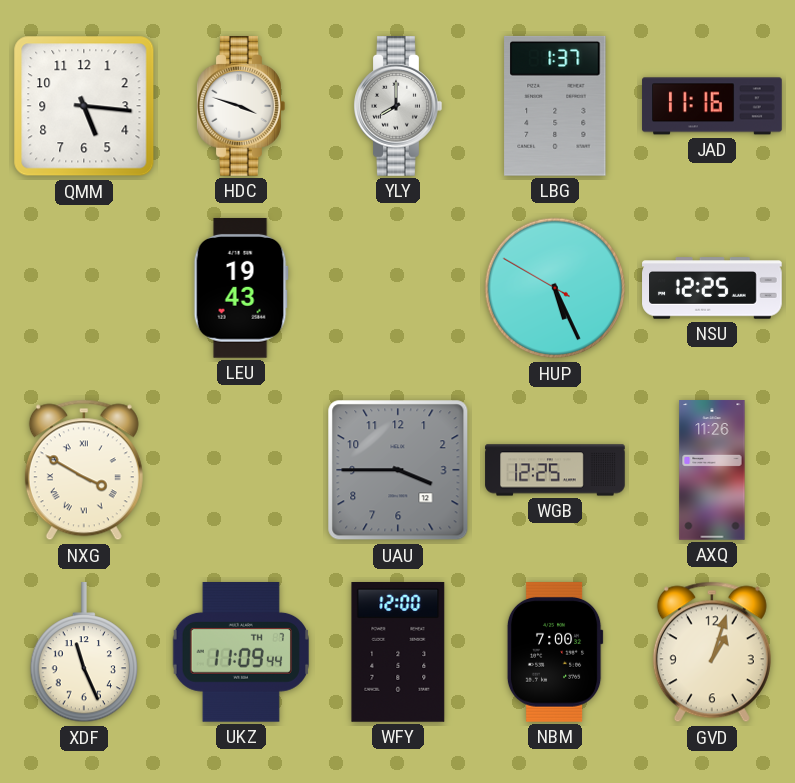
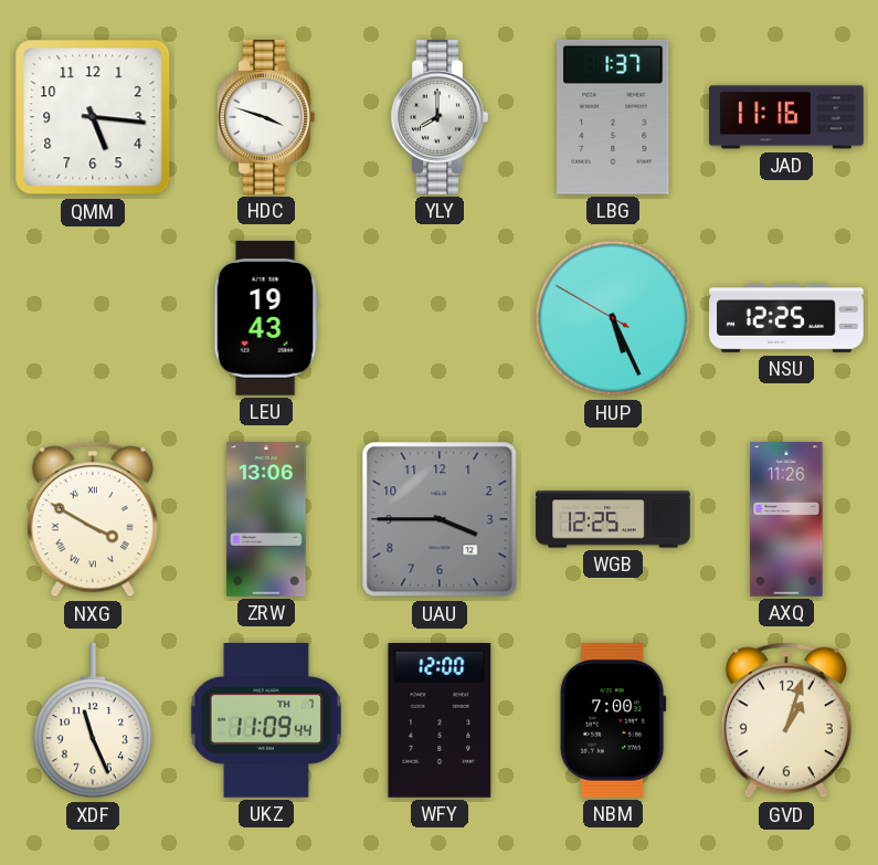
ZRW: none -> 13:06
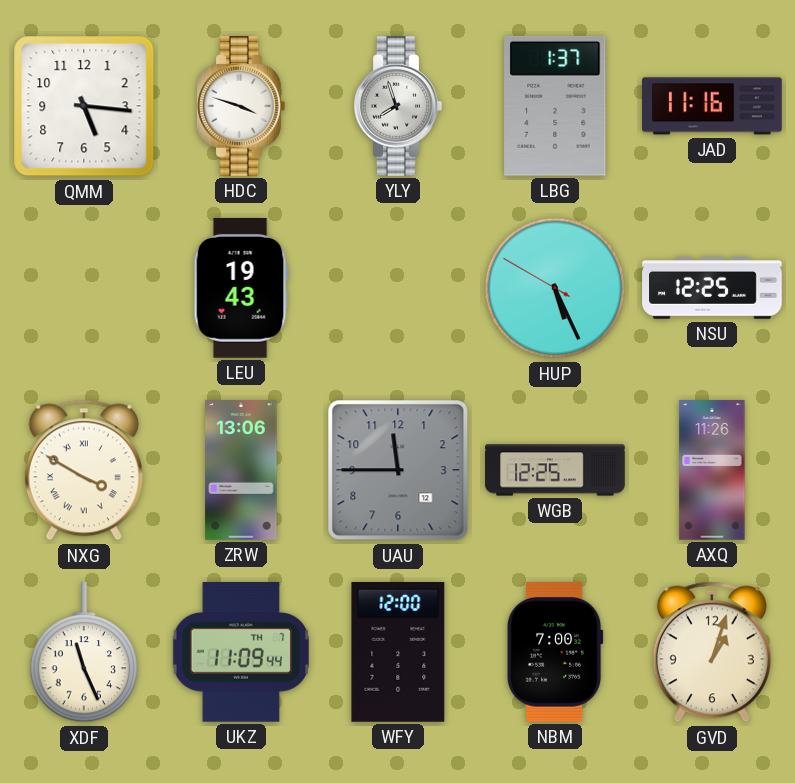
YLY: 8:00 -> 7:57
UAU: 3:45 -> 11:45
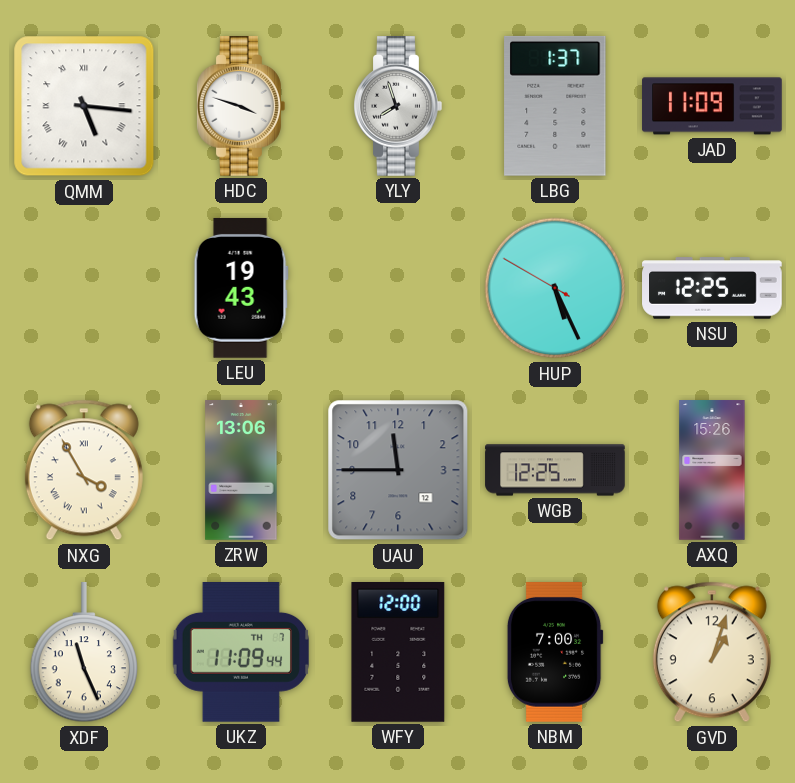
QMM numerals: Arabic -> Roman
JAD: 11:16 -> 11:09
NXG: 3:50 -> 3:55
AXQ: 11:26 -> 15:26
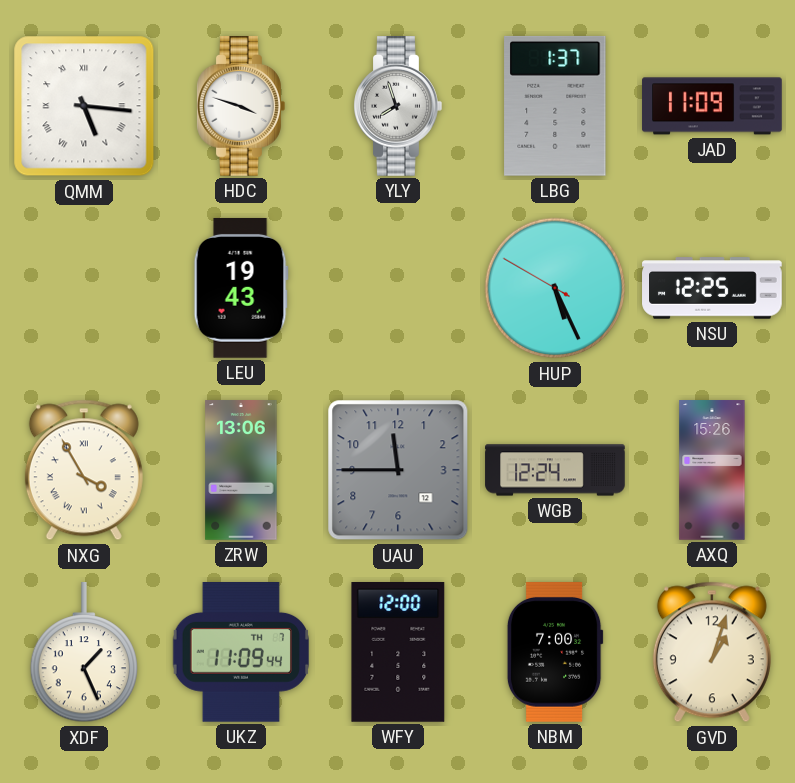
WGB: 12:25 -> 12:24
XDF: 11:26 -> 1:26
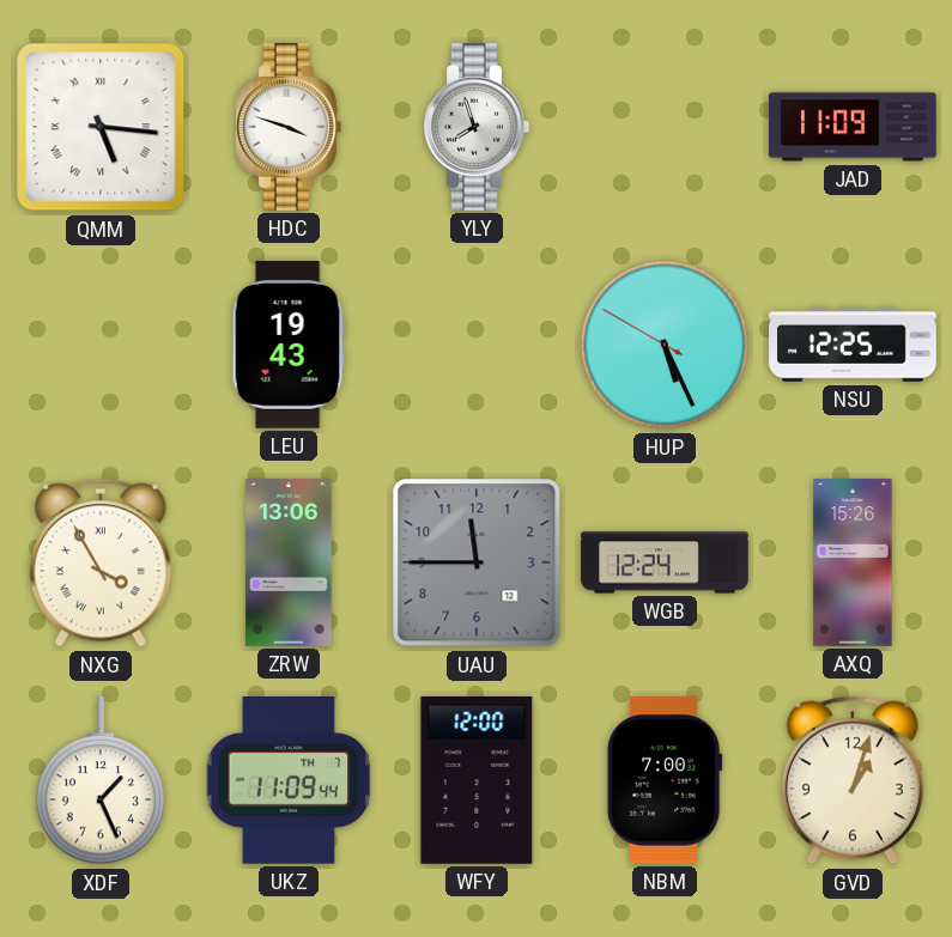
LBG: 1:37 -> none
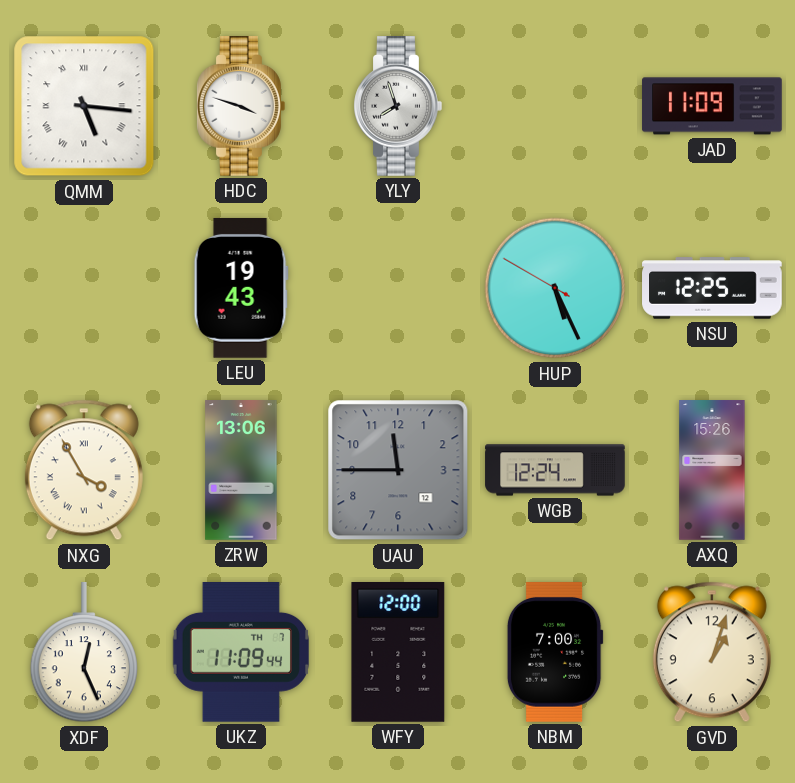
XDF: 1:26 -> 12:26
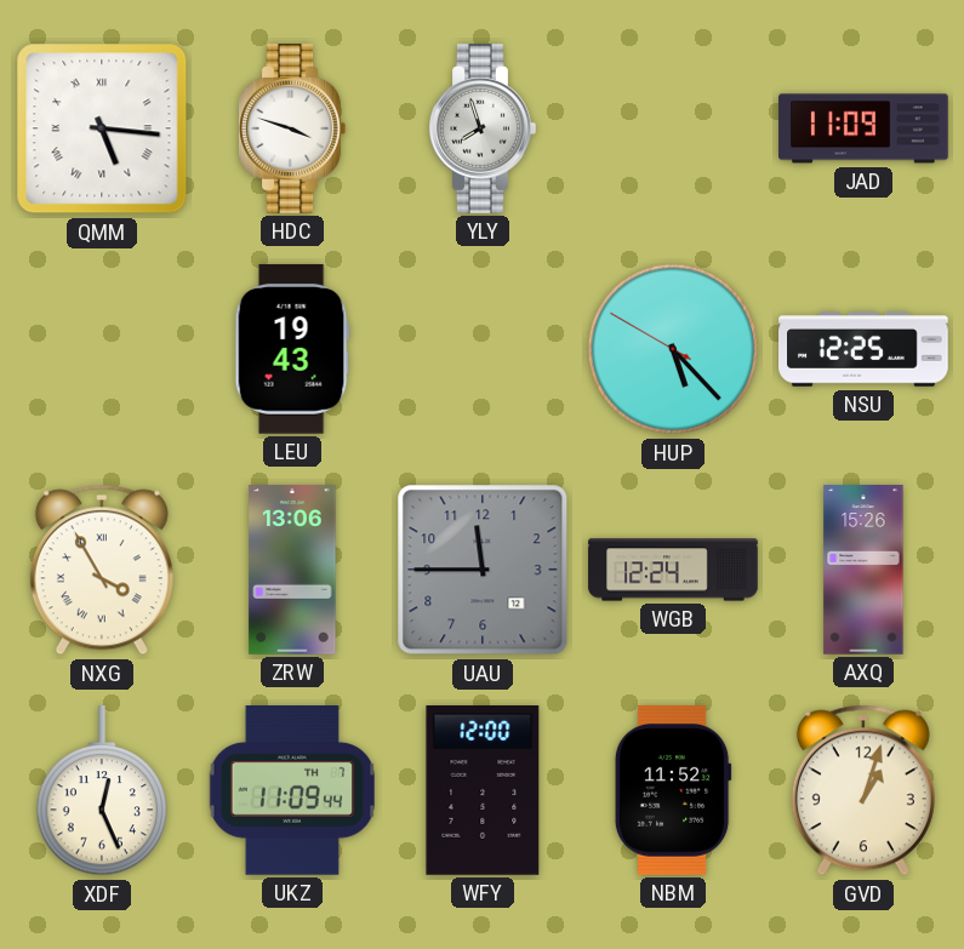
HUP: 5:25 -> 5:22
NBM: 7:00 -> 11:52
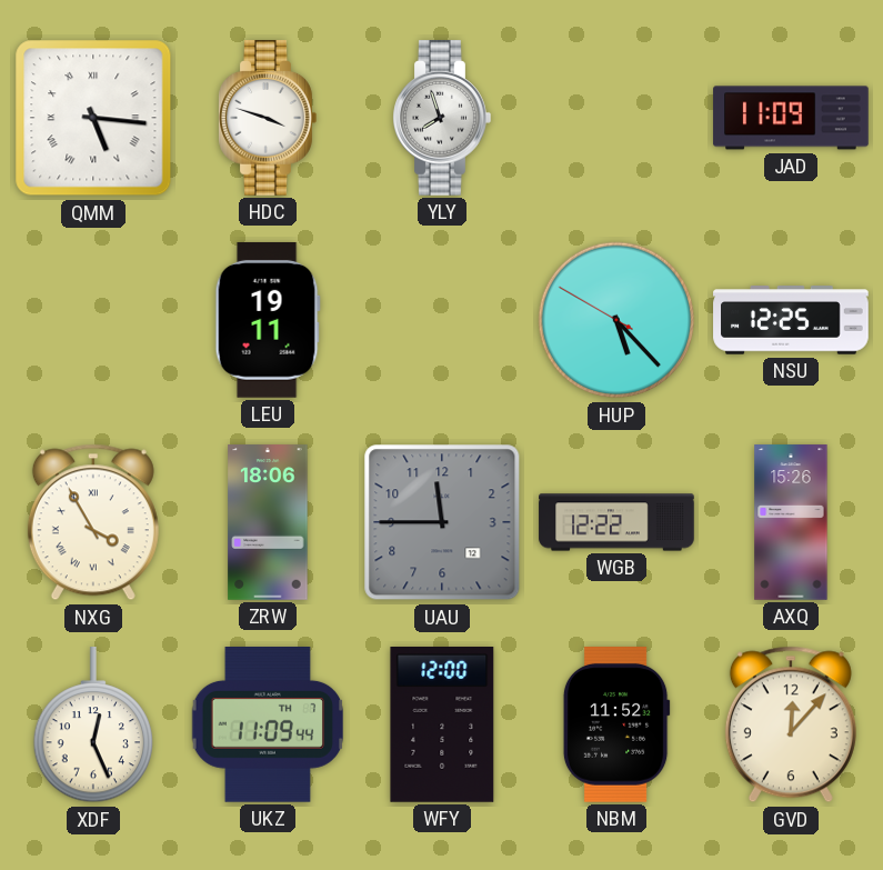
LEU: 19:43 -> 19:11
ZRW: 13:06 -> 18:06
WGB: 12:24 -> 12:22
GVD: 1:03 -> 12:07
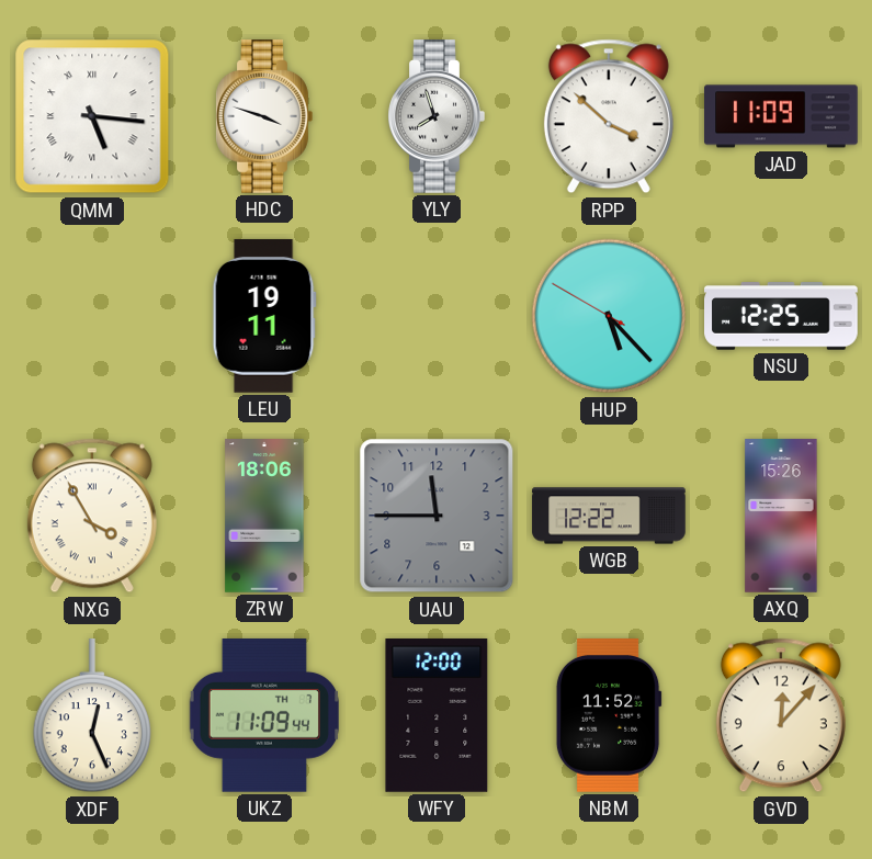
RPP: none -> 3:52
